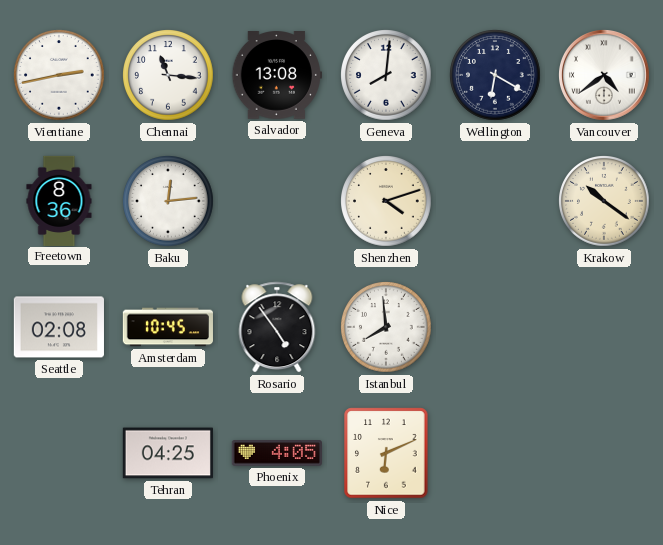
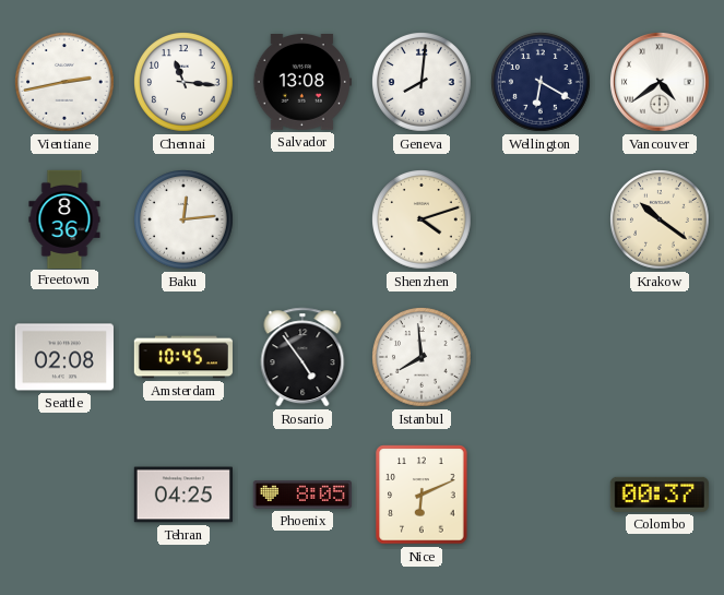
Phoenix: 4:05 -> 8:05
Colombo: none -> 00:37
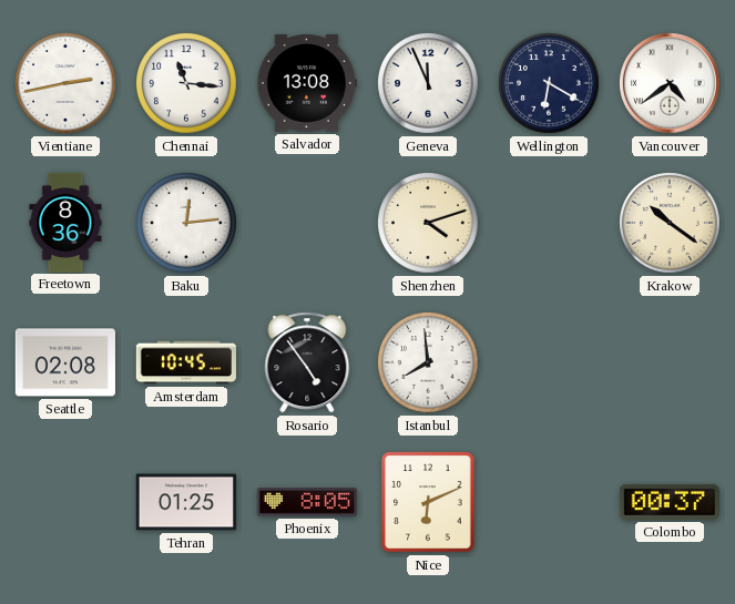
Geneva: 8:01 -> 11:56
Tehran: 04:25 -> 01:25
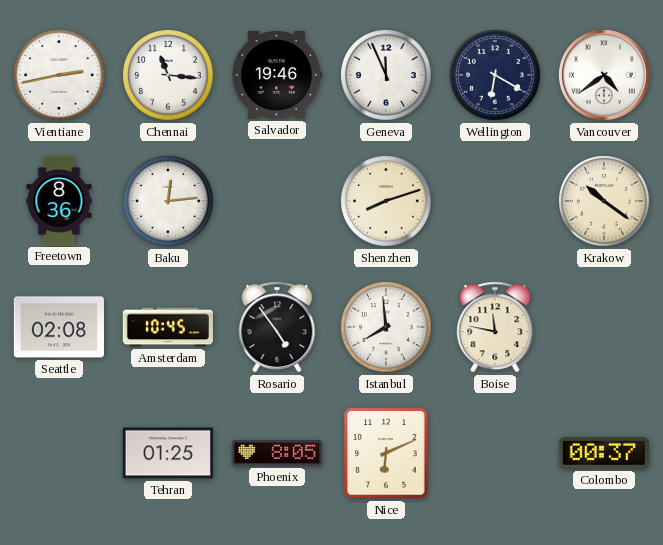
Salvador: 13:08 -> 19:46
Shenzhen: 4:12 -> 8:12
Boise: none -> 11:47
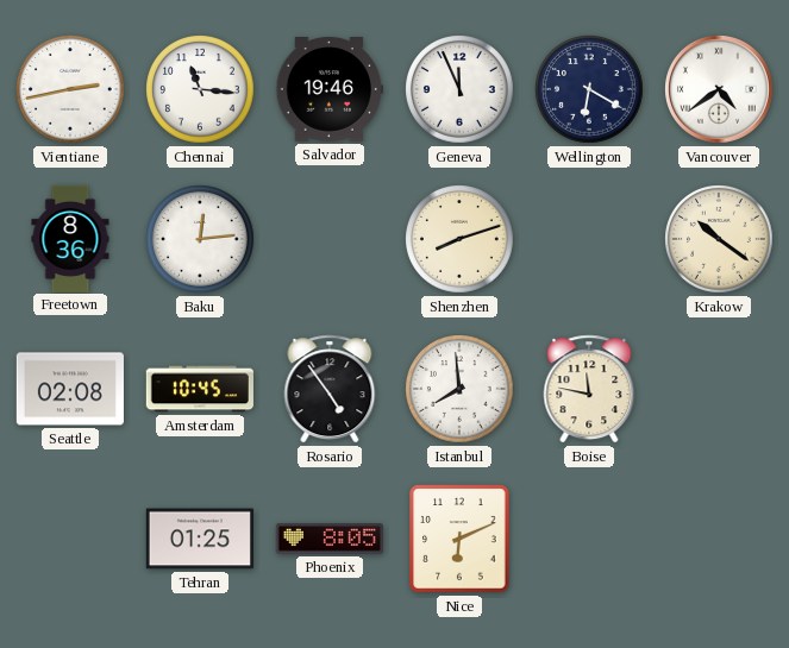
Colombo: 00:37 -> none
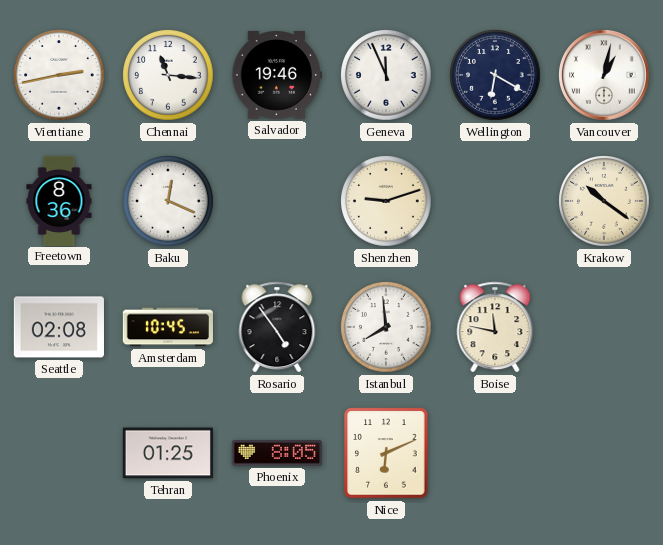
Vancouver: 4:39 -> 1:02
Baku: 12:14 -> 12:19
Shenzhen: 8:12 -> 9:12
